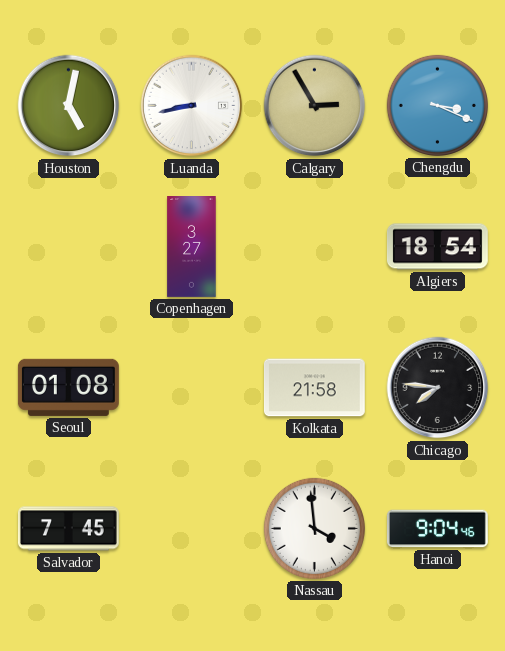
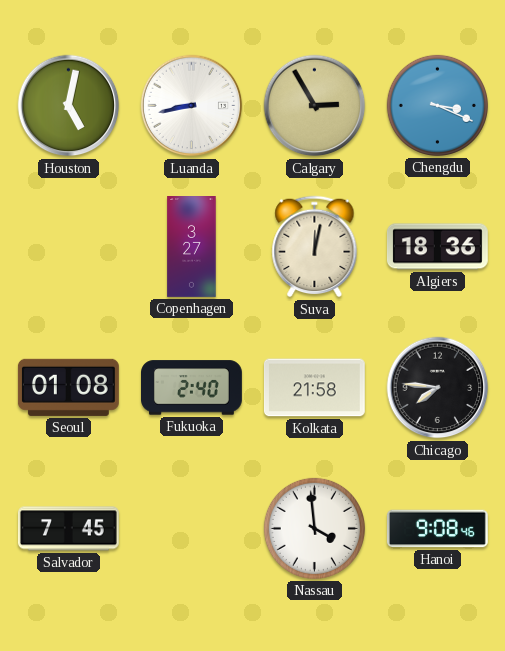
Suva: none -> 12:02
Algiers: 18:54 -> 18:36
Fukuoka: none -> 2:40
Hanoi: 9:04 -> 9:08
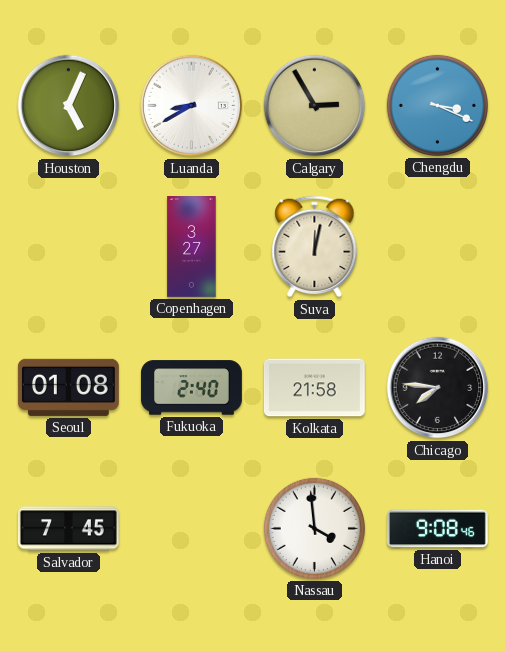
Houston: 5:02 -> 5:04
Luanda: 8:43 -> 8:40
Algiers: 18:36 -> none
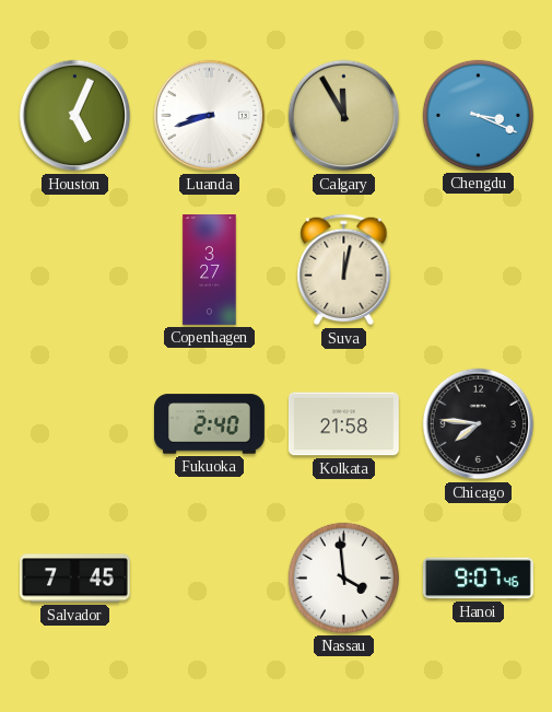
Luanda: 8:40 -> 8:42
Calgary: 2:55 -> 11:55
Seoul: 01:08 -> none
Hanoi: 9:08 -> 9:07
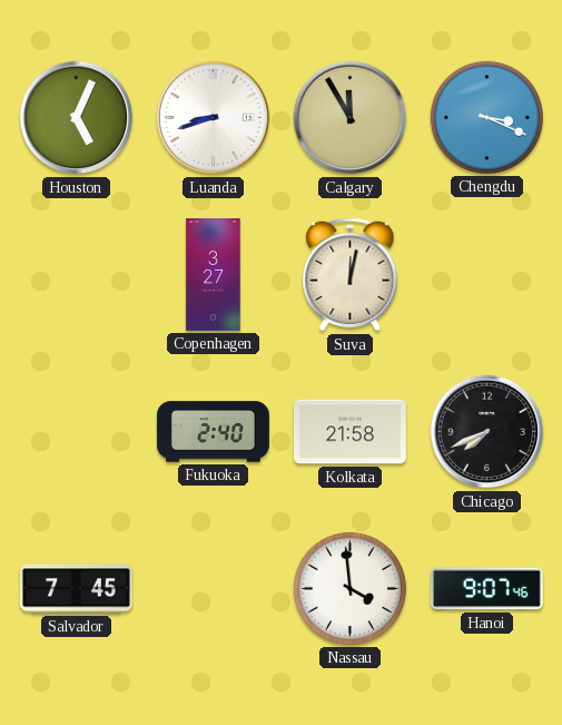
Chicago: 7:46 -> 7:41
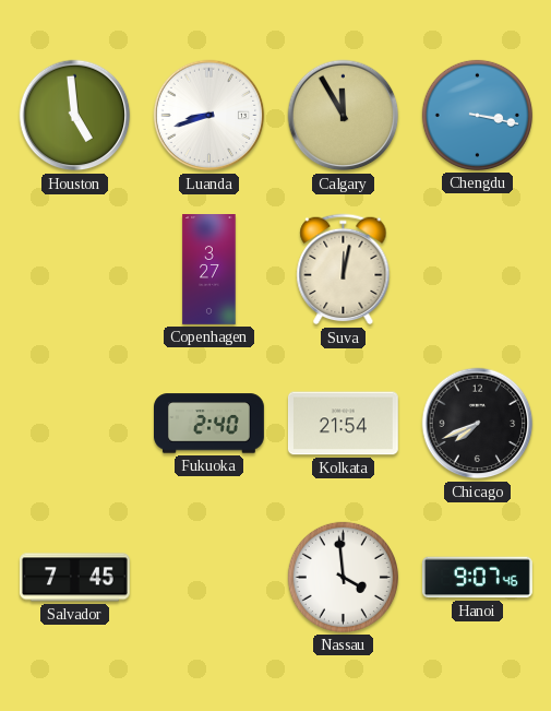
Houston: 5:04 -> 4:59
Chengdu: 3:19 -> 3:17
Kolkata: 21:58 -> 21:54
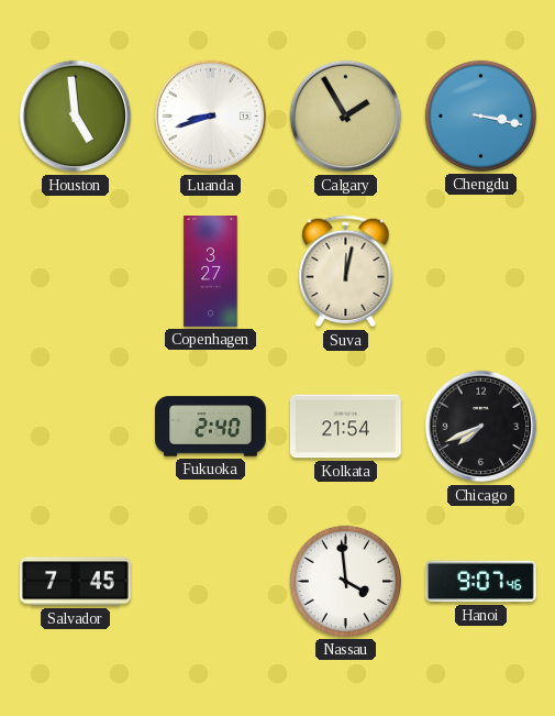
Calgary: 11:55 -> 1:55
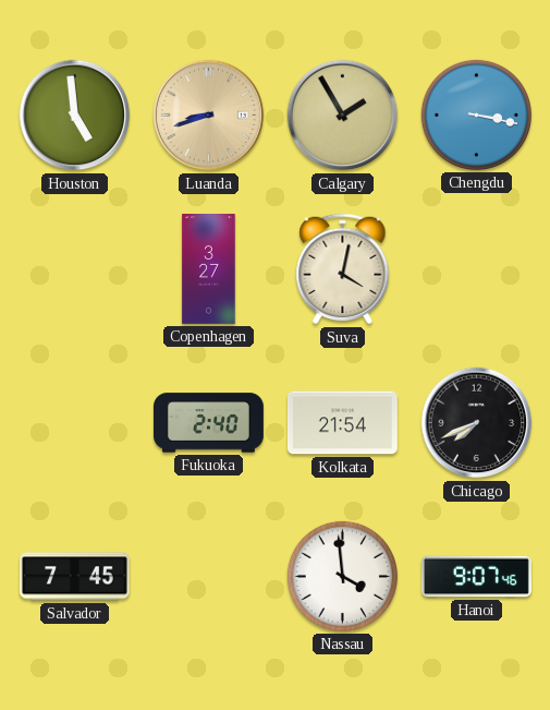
Luanda dial: white -> champagne
Suva: 12:02 -> 4:02
